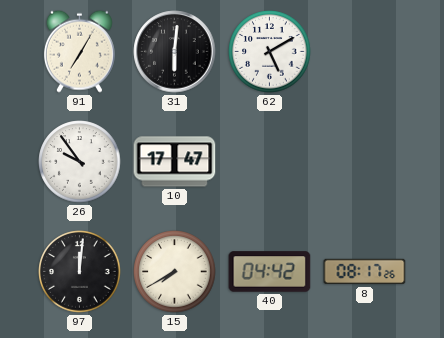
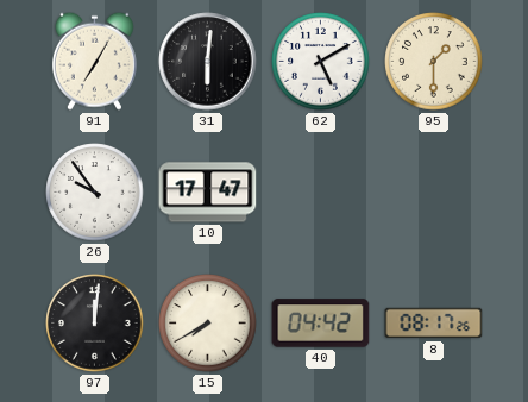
95: none -> 1:30
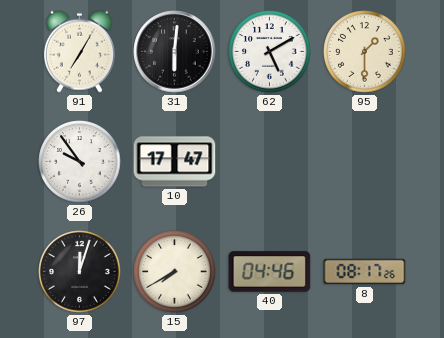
97: 12:01 -> 12:03
40: 04:42 -> 04:46
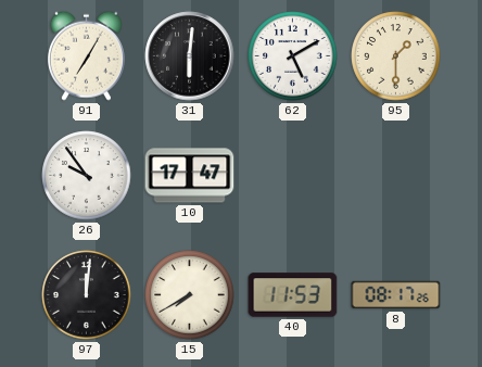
97: 12:03 -> 12:01
40: 04:46 -> 11:53
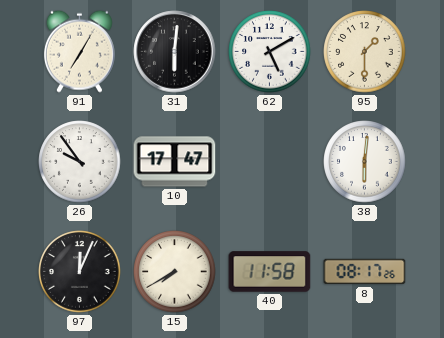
38: none -> 6:01
97: 12:01 -> 12:04
40: 11:53 -> 11:58
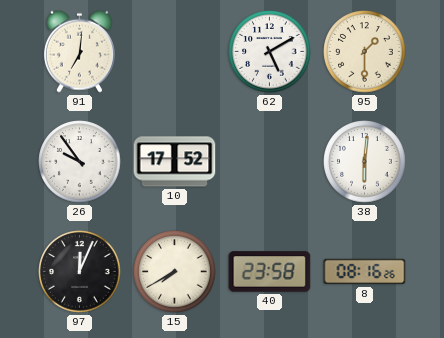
91: 7:05 -> 7:01
31: 6:01 -> none
10: 17:47 -> 17:52
40: 11:58 -> 23:58
8: 08:17 -> 08:16
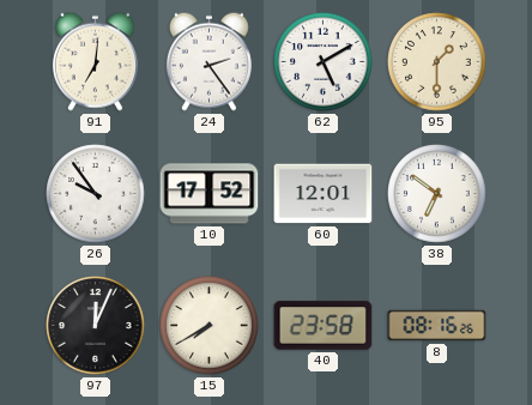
24: none -> 2:24
60: none -> 12:01
38: 6:01 -> 6:51
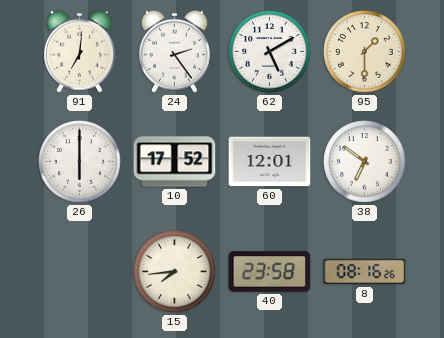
26: 9:54 -> 6:00
97: 12:04 -> none
15: 7:40 -> 7:44
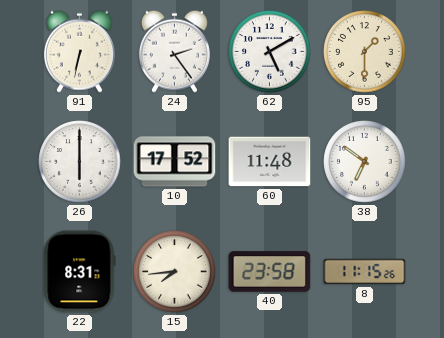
91: 7:01 -> 6:32
60: 12:01 -> 11:48
22: none -> 8:31
8: 08:16 -> 11:15
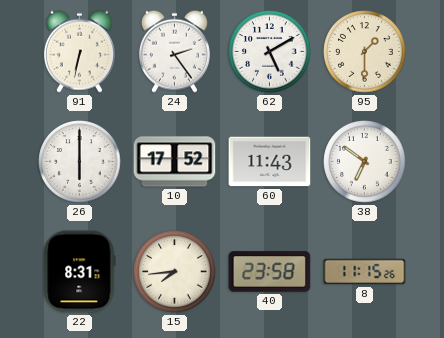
60: 11:48 -> 11:43
